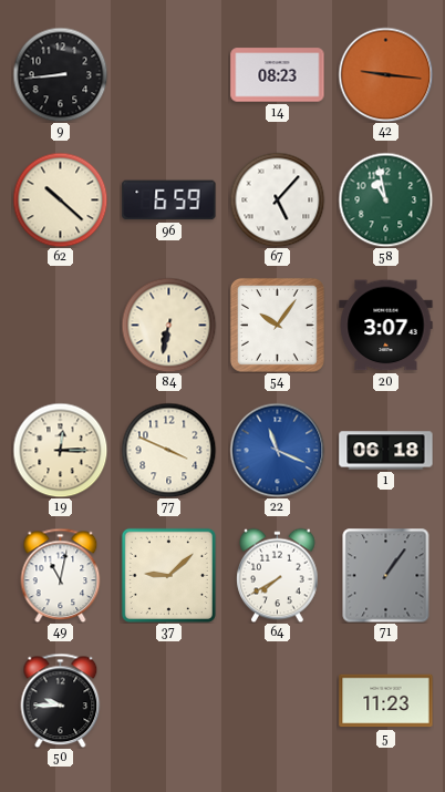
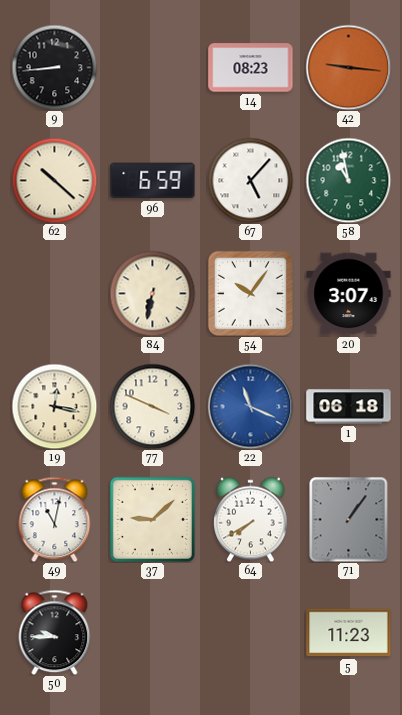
19: 12:15 -> 12:17
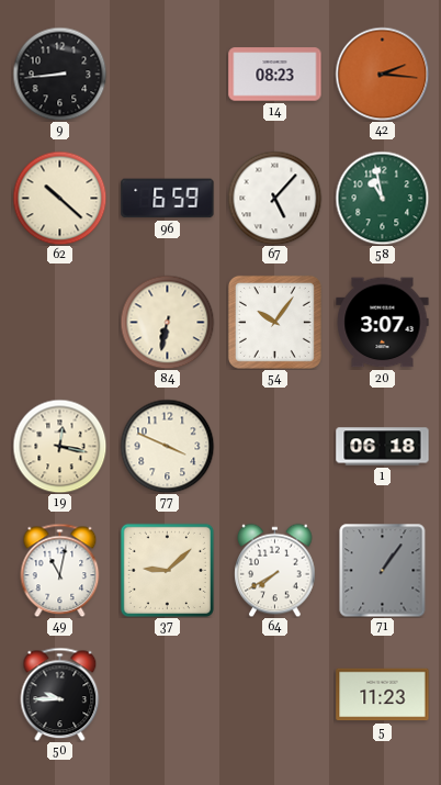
42: 9:16 -> 2:16
22: 11:19 -> none
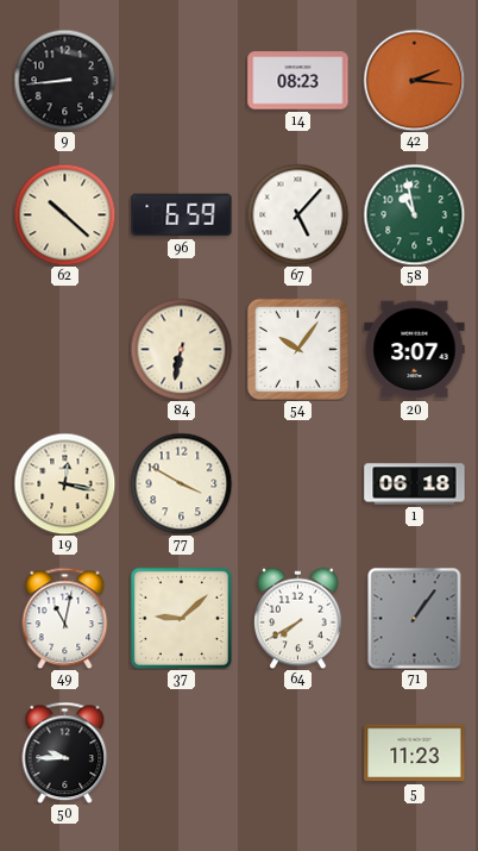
77: 3:49 -> 3:50
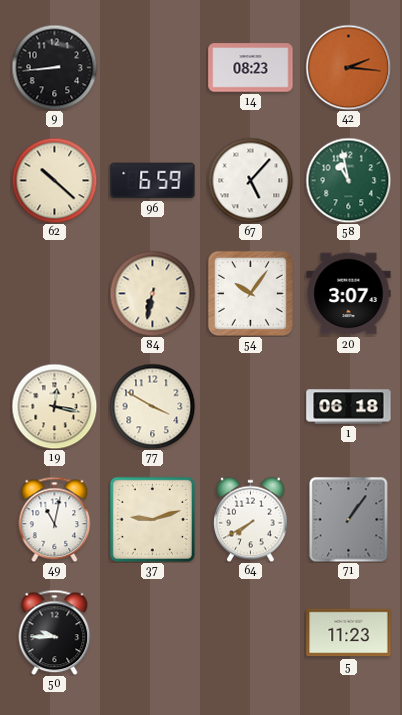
37: 9:08 -> 9:12
